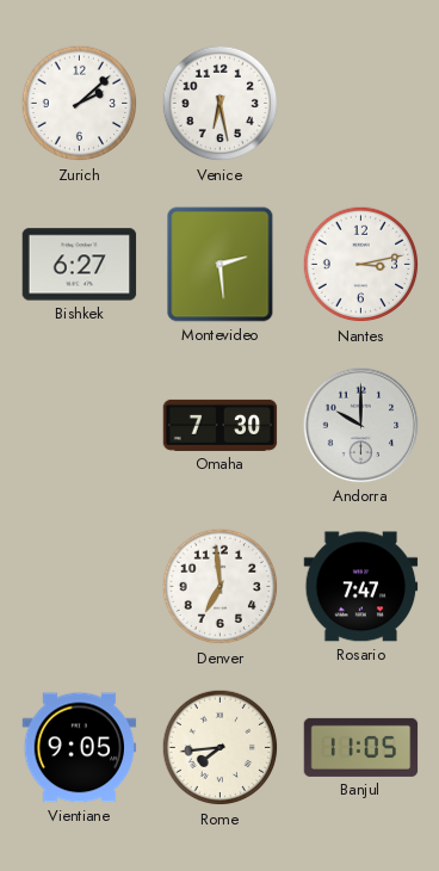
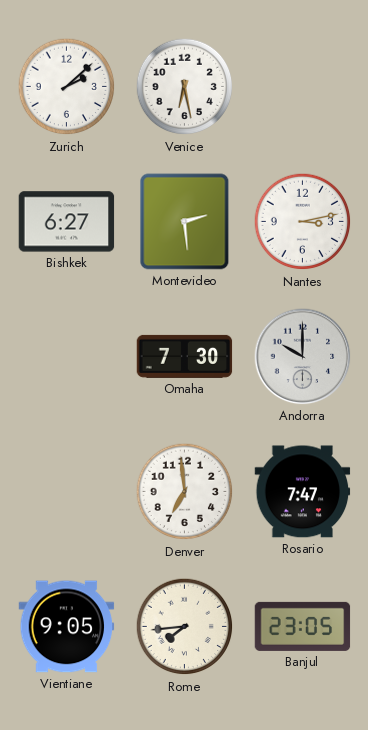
Banjul: 11:05 -> 23:05
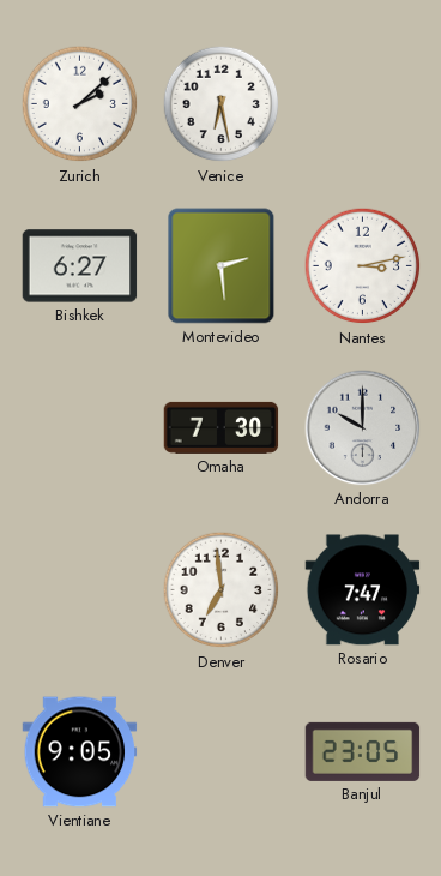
Rome: 7:44 -> none
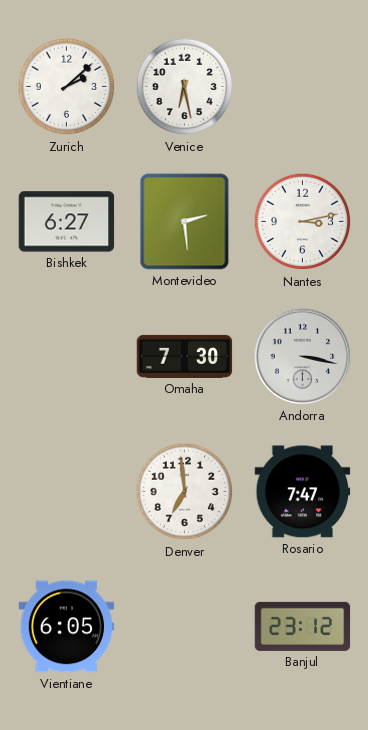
Andorra: 10:00 -> 3:17
Vientiane: 9:05 -> 6:05
Banjul: 23:05 -> 23:12
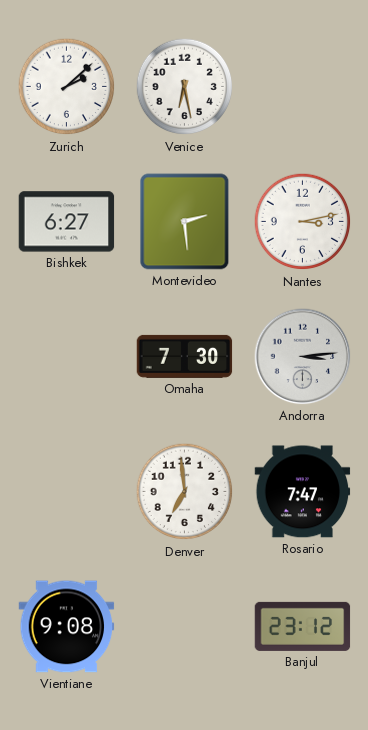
Andorra: 3:17 -> 3:14
Vientiane: 6:05 -> 9:08
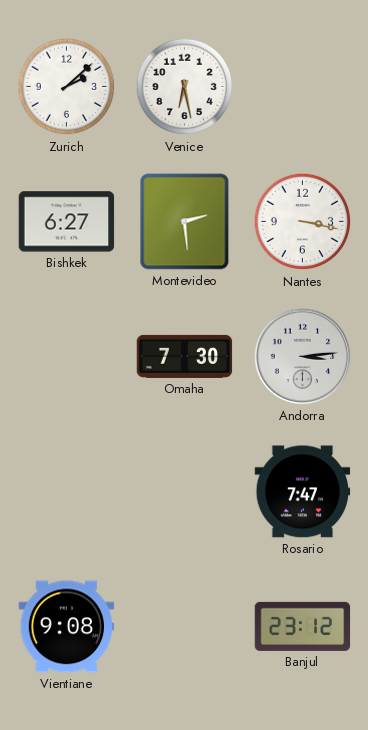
Nantes: 3:13 -> 3:17
Denver: 6:59 -> none
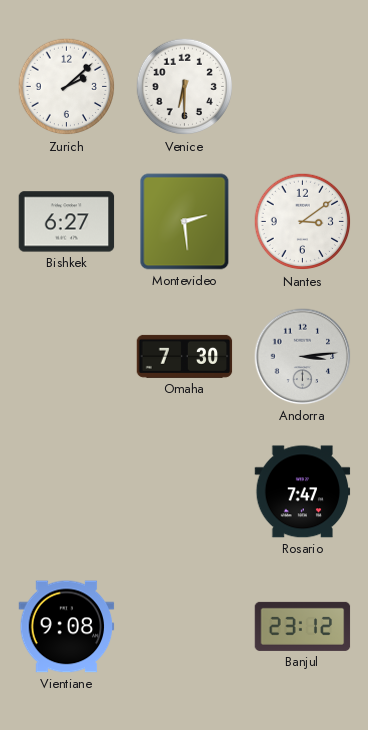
Venice: 6:28 -> 6:30
Nantes: 3:17 -> 3:09
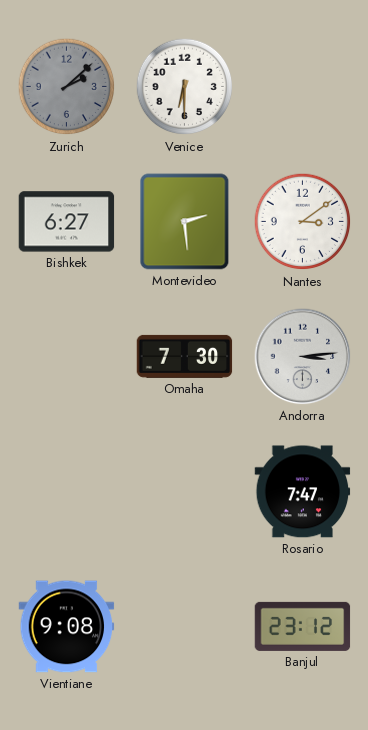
Zurich dial: white -> grey
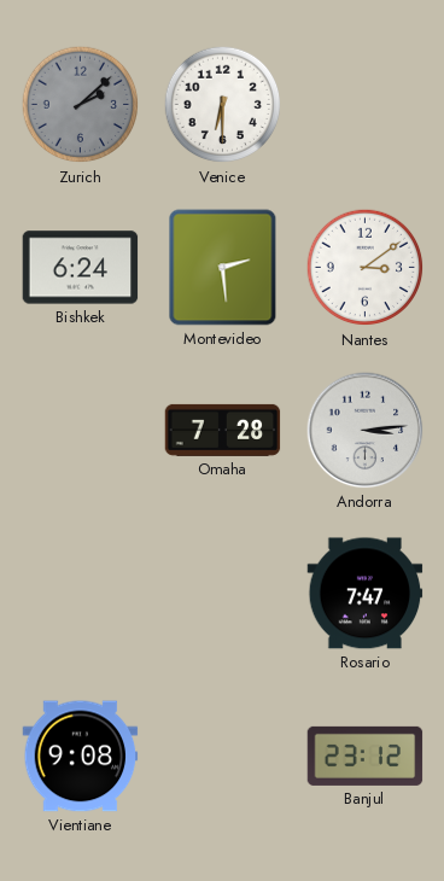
Bishkek: 6:27 -> 6:24
Omaha: 7:30 -> 7:28
